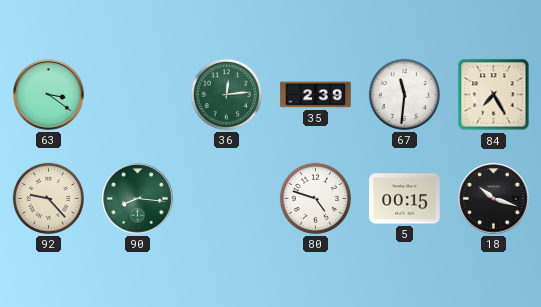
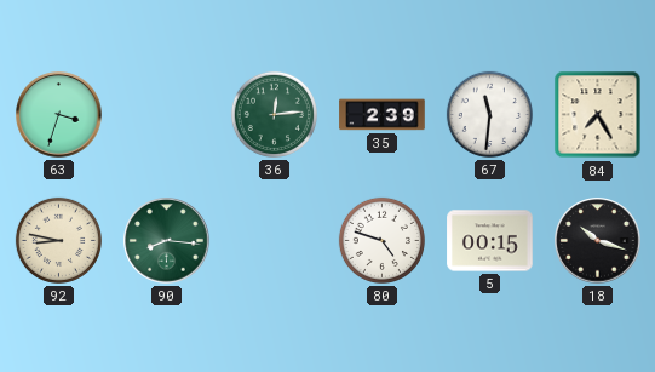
63: 3:21 -> 3:33
92: 9:23 -> 8:47
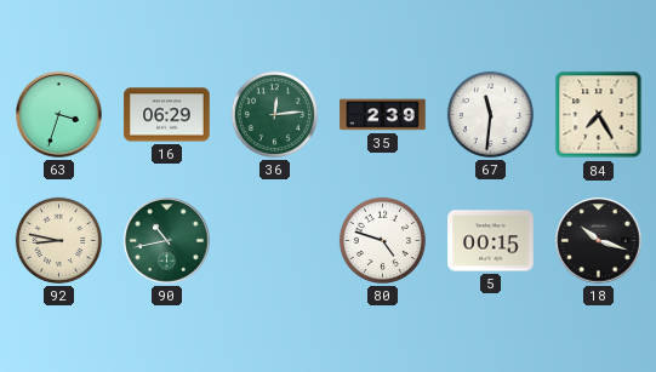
16: none -> 06:29
90: 8:16 -> 10:43
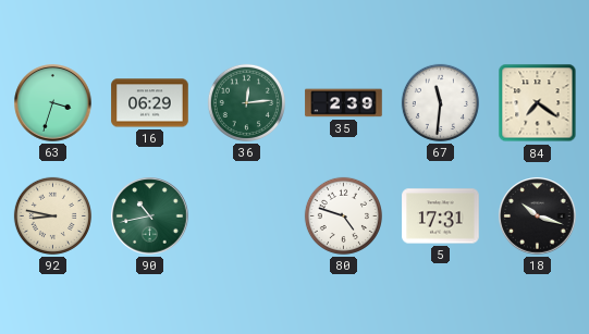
84: 7:25 -> 7:21
5: 00:15 -> 17:31
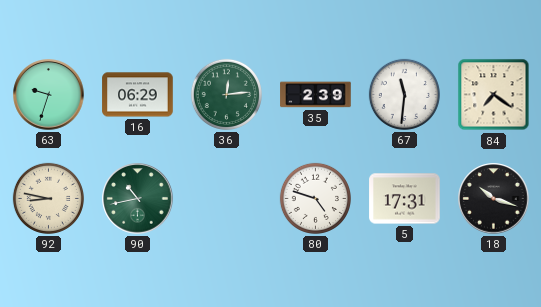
63: 3:33 -> 9:33
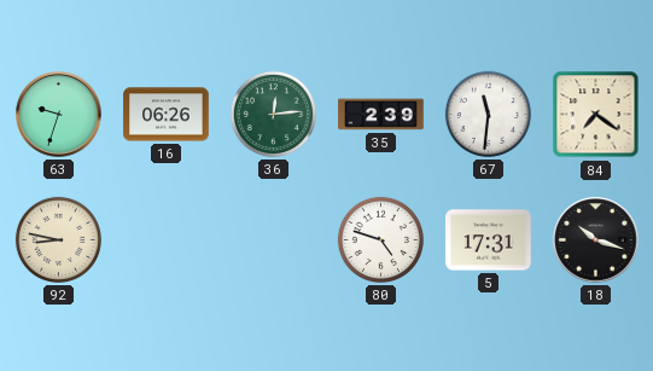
16: 06:29 -> 06:26
90: 10:43 -> none
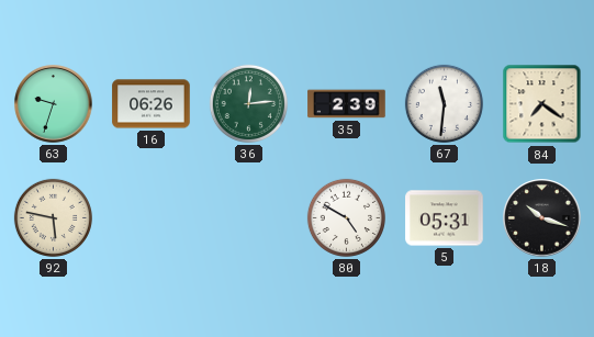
92: 8:47 -> 5:47
80: 4:48 -> 4:50
5: 17:31 -> 05:31
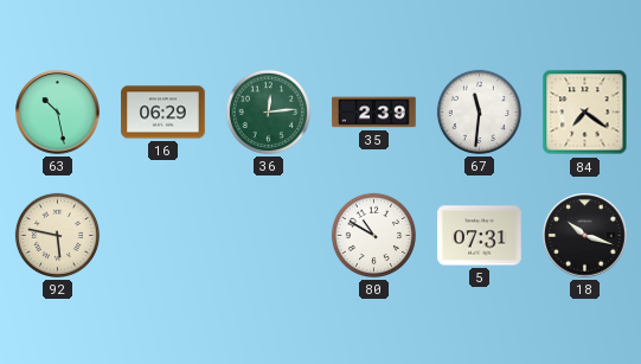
63: 9:33 -> 10:28
16: 06:26 -> 06:29
80: 4:50 -> 10:50
5: 05:31 -> 07:31
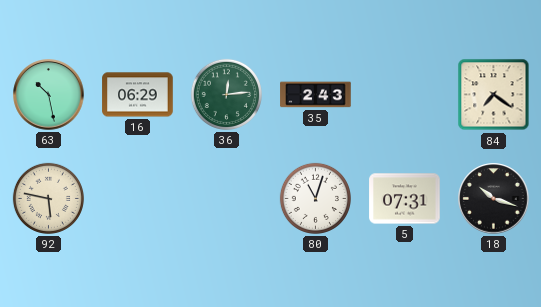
35: 2:39 -> 2:43
67: 11:31 -> none
80: 10:50 -> 11:03
